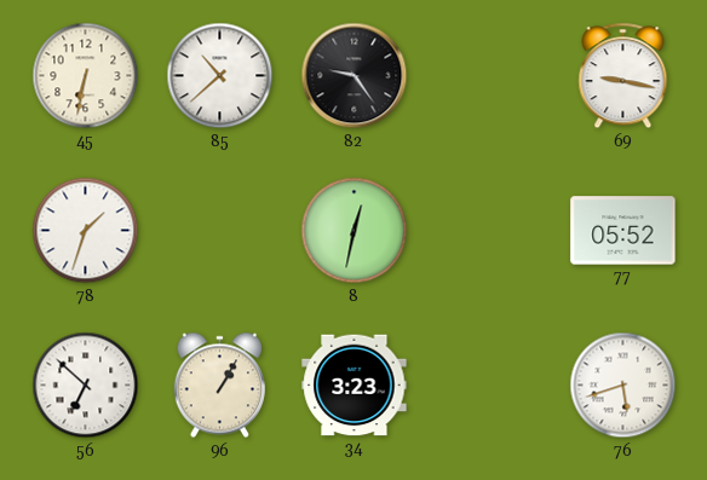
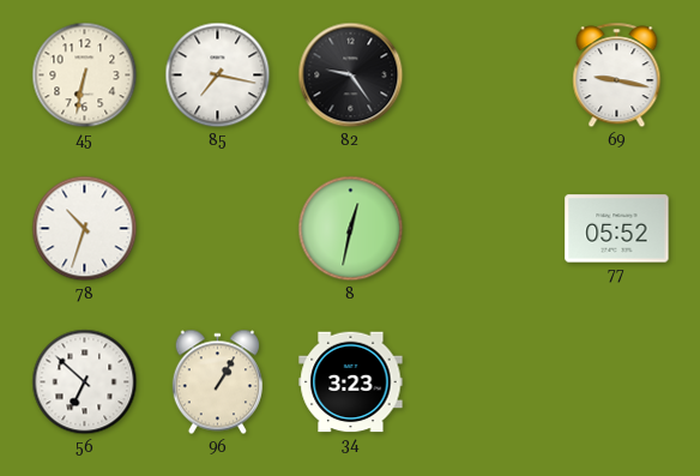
85: 10:38 -> 7:17
78: 1:33 -> 10:33
76: 5:42 -> none
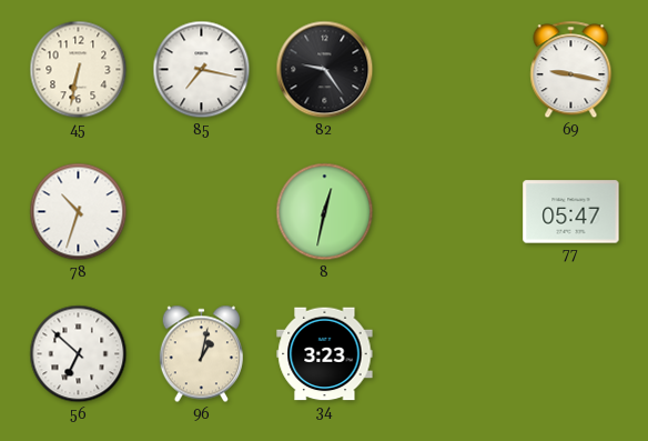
77: 05:52 -> 05:47
96: 1:05 -> 1:02
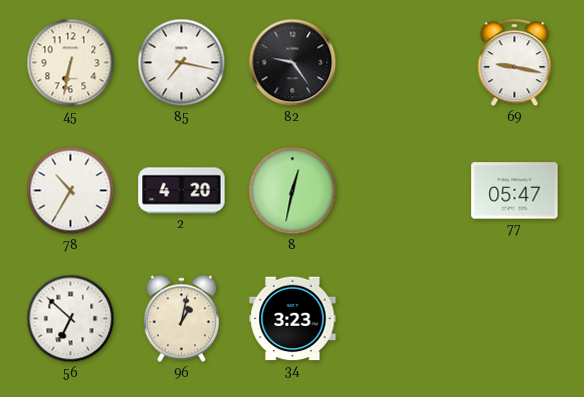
78: 10:33 -> 10:35
2: none -> 4:20
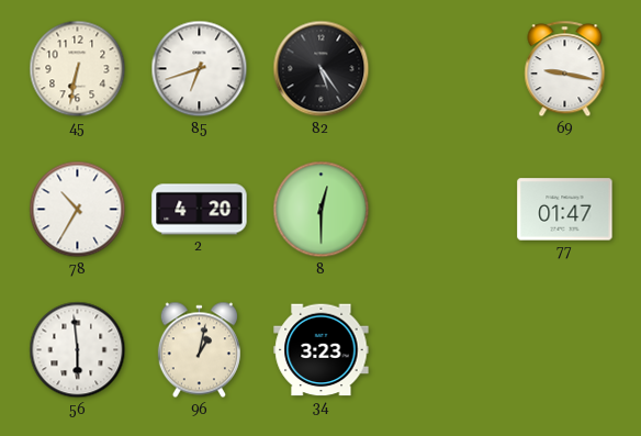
85: 7:17 -> 6:42
82: 9:24 -> 5:24
8: 12:32 -> 12:30
77: 05:47 -> 01:47
56: 6:52 -> 5:59
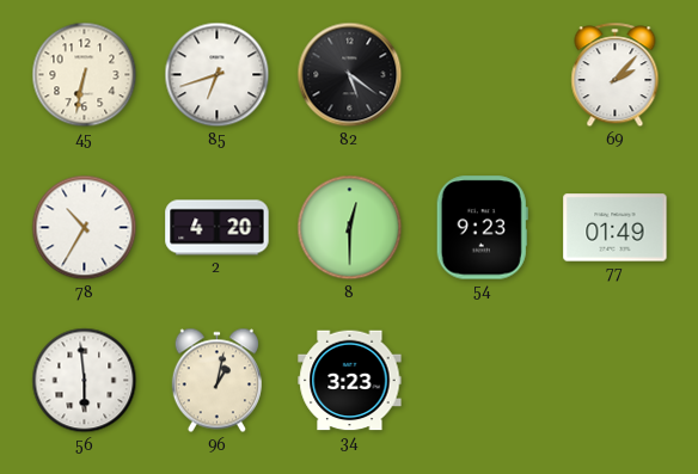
82: 5:24 -> 5:21
69: 9:17 -> 2:07
54: none -> 9:23
77: 01:47 -> 01:49
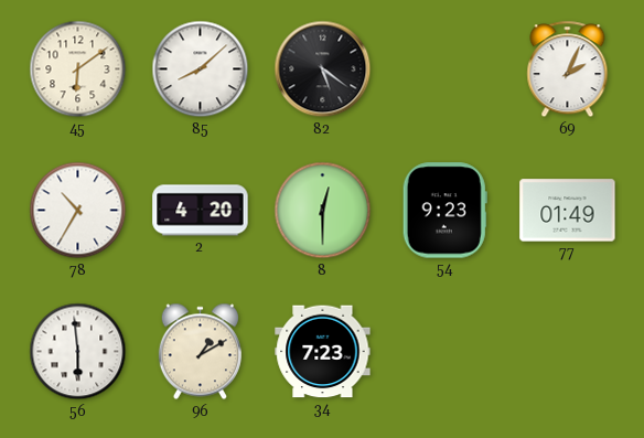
45: 6:32 -> 6:09
85: 6:42 -> 8:08
69: 2:07 -> 2:04
96: 1:02 -> 1:10
34: 3:23 -> 7:23
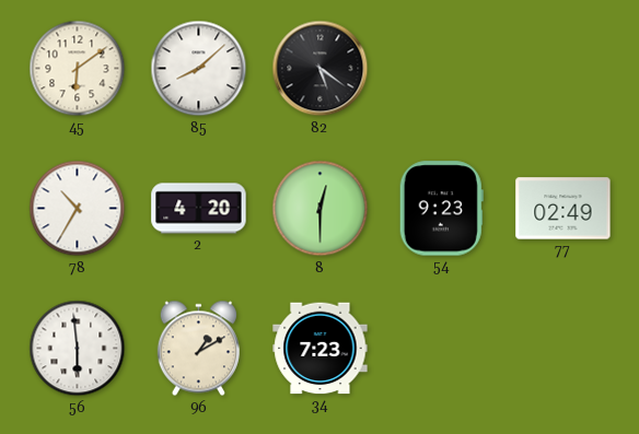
69: 2:04 -> none
77: 01:49 -> 02:49
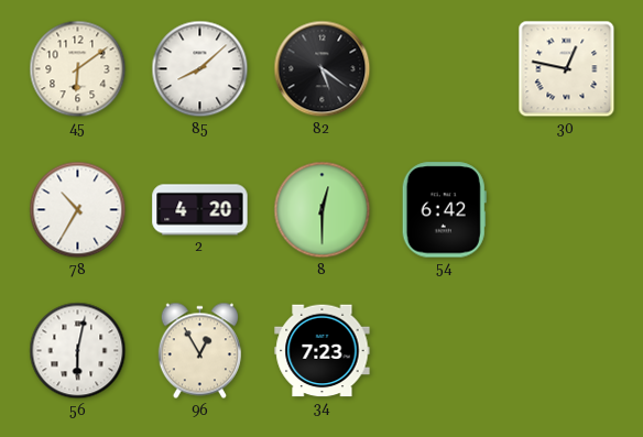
30: none -> 12:47
54: 9:23 -> 6:42
77: 02:49 -> none
56: 5:59 -> 6:02
96: 1:10 -> 12:55
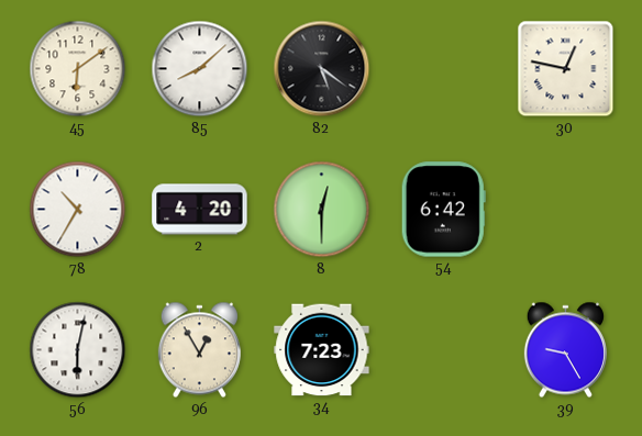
39: none -> 9:25
